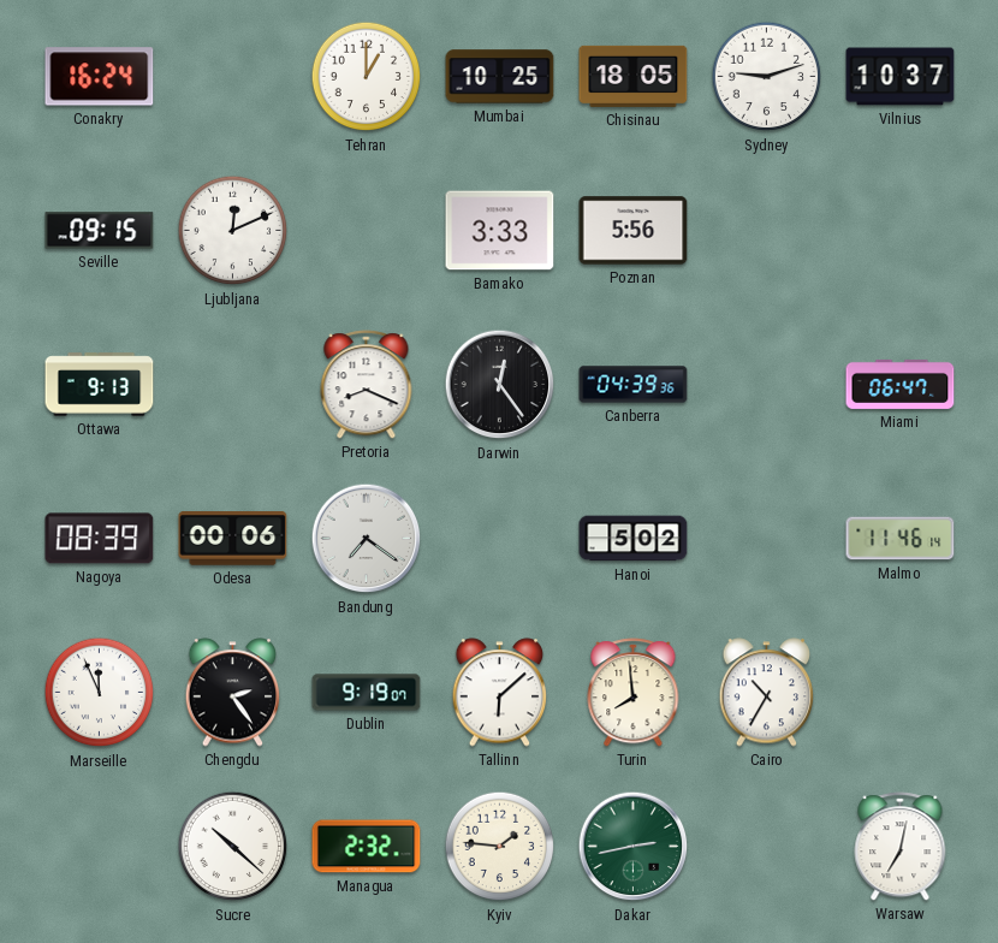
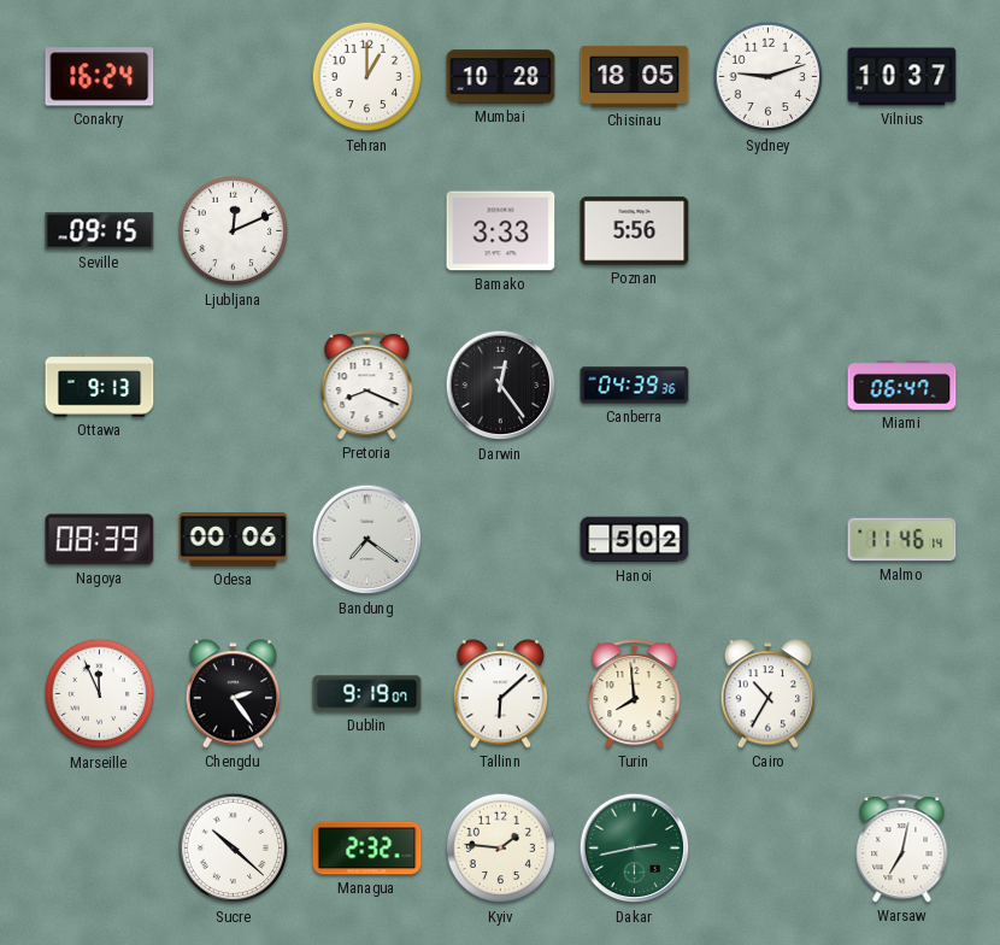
Mumbai: 10:25 -> 10:28
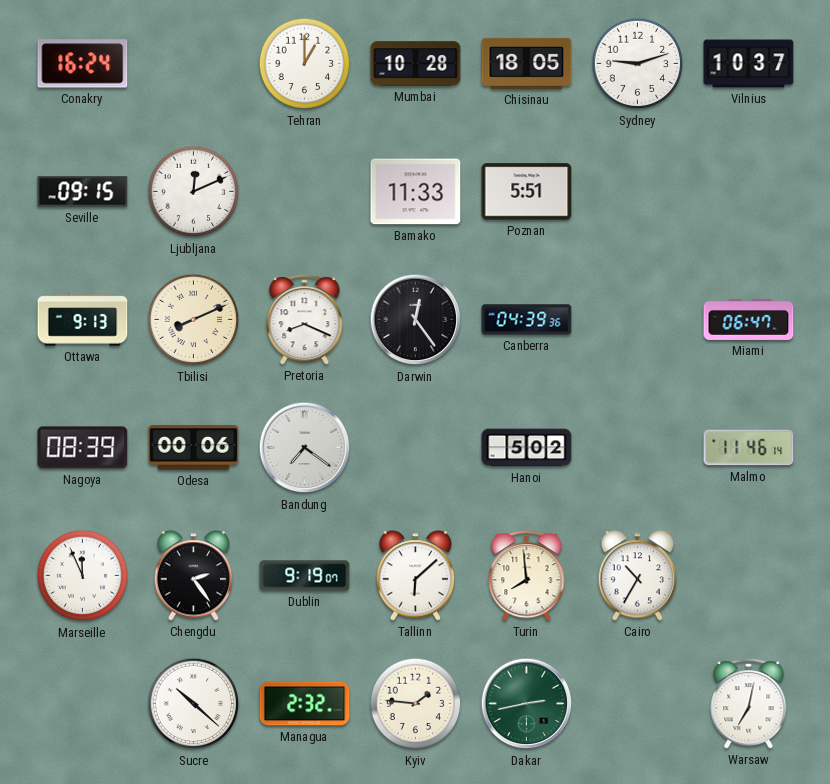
Bamako: 3:33 -> 11:33
Poznan: 5:56 -> 5:51
Tbilisi: none -> 8:11
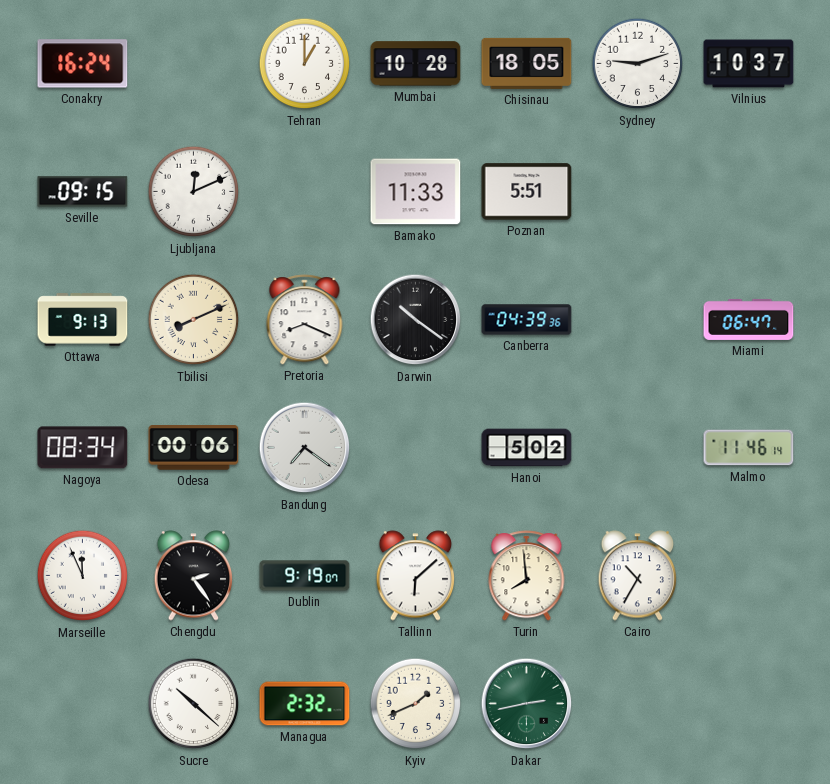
Darwin: 12:24 -> 10:21
Nagoya: 08:39 -> 08:34
Kyiv: 1:46 -> 1:41
Warsaw: 7:02 -> none
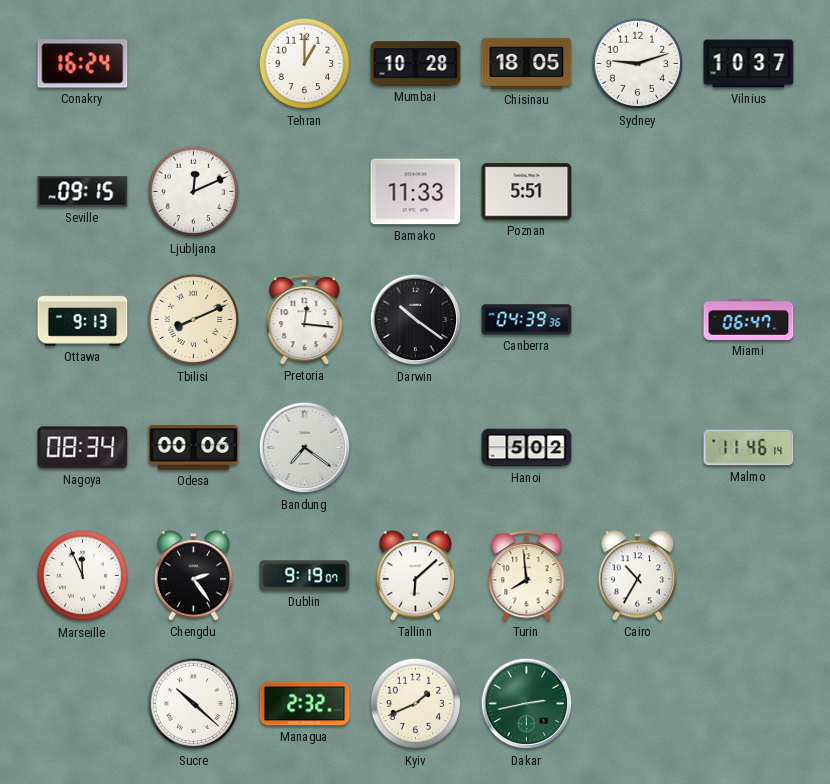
Pretoria: 8:19 -> 12:16
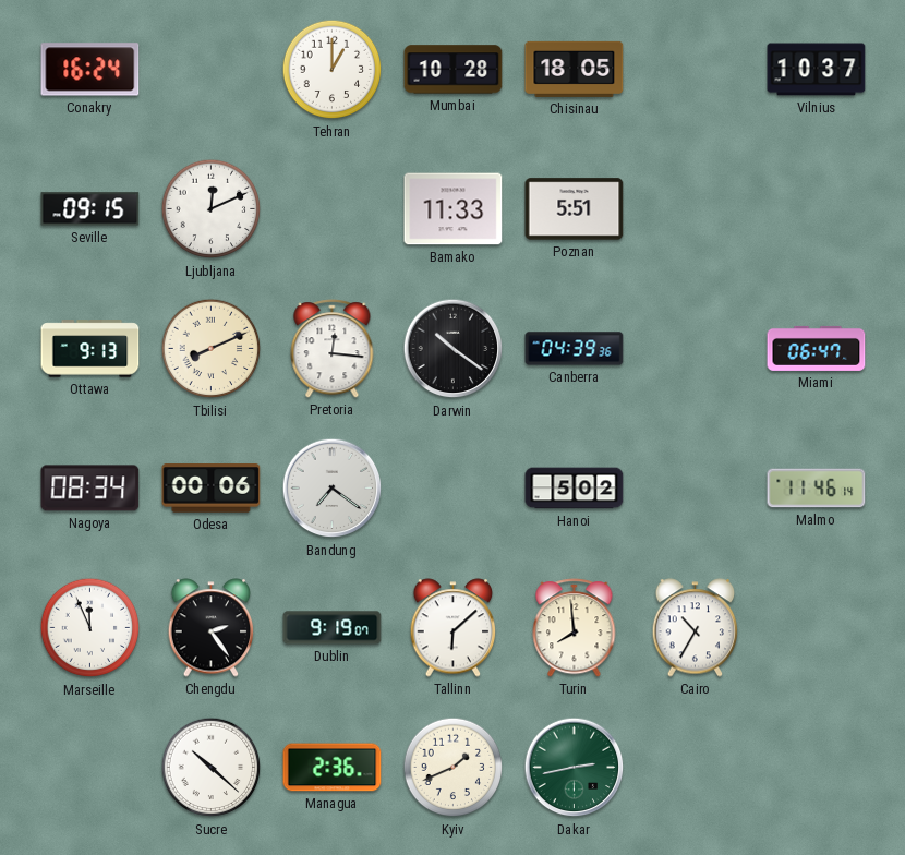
Sydney: 9:12 -> none
Managua: 2:32 -> 2:36
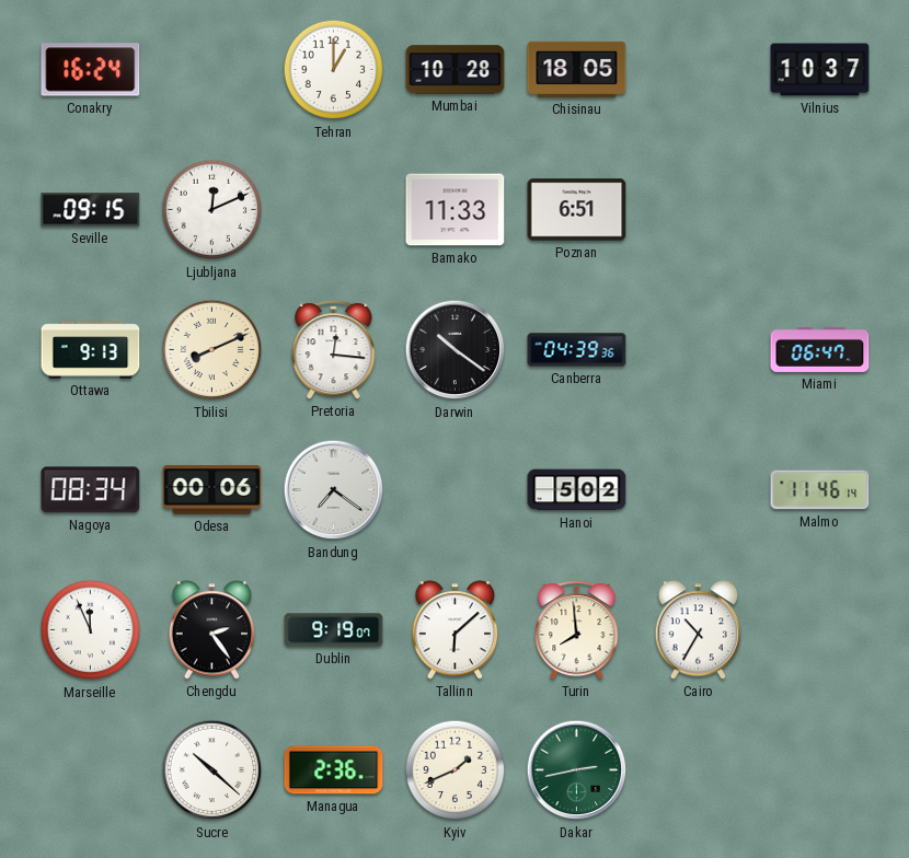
Poznan: 5:51 -> 6:51
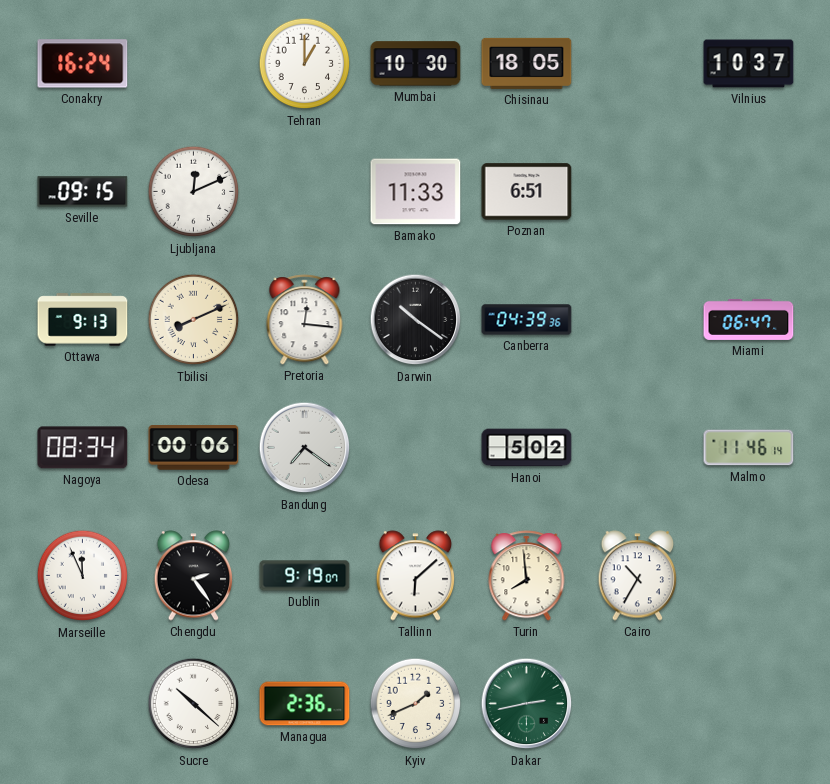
Mumbai: 10:28 -> 10:30
